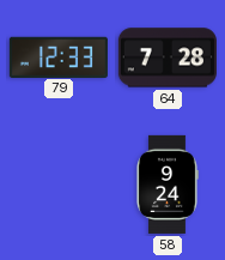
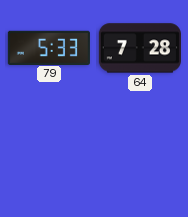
79: 12:33 -> 5:33
58: 9:24 -> none
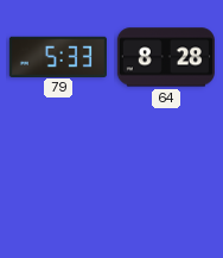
64: 7:28 -> 8:28
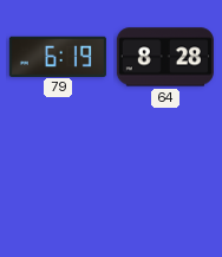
79: 5:33 -> 6:19
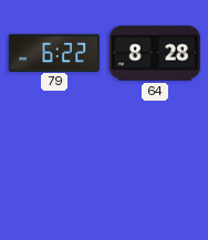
79: 6:19 -> 6:22
